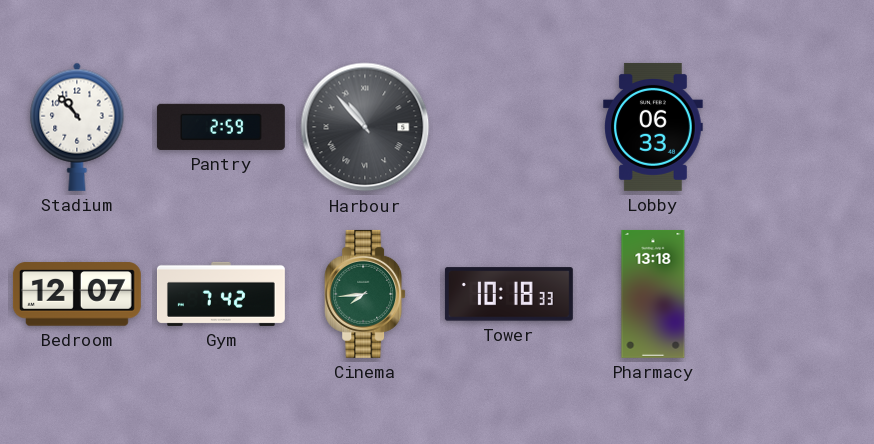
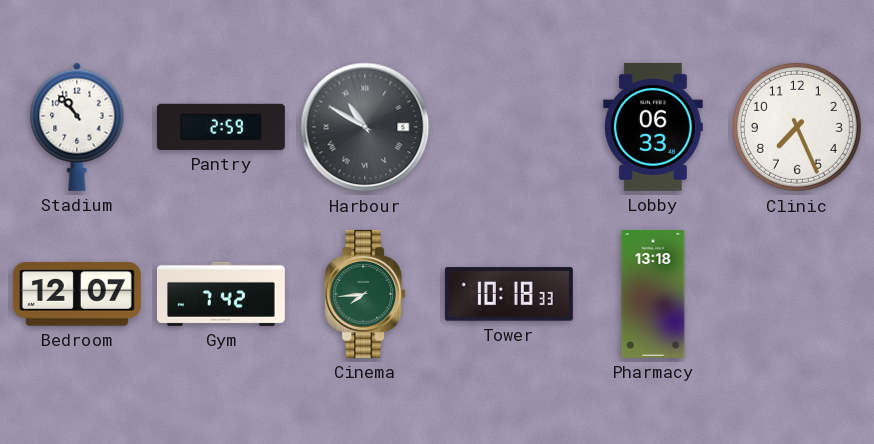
Harbour: 10:53 -> 10:50
Clinic: none -> 7:26
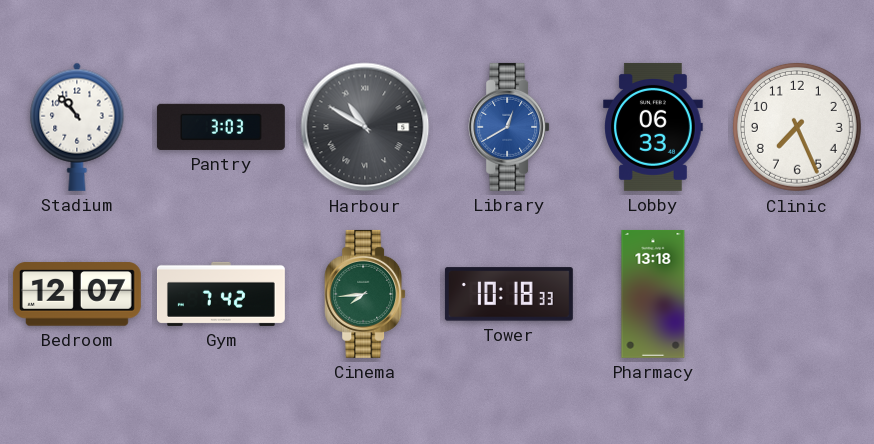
Pantry: 2:59 -> 3:03
Library: none -> 12:40
